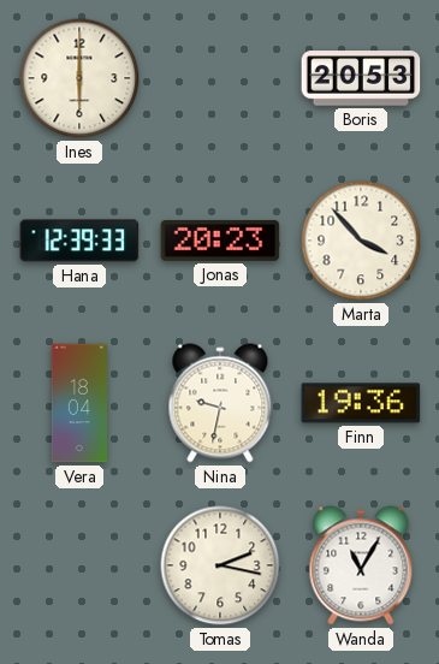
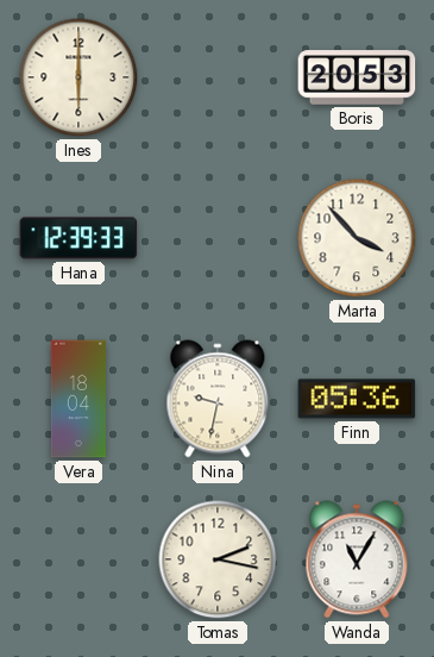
Jonas: 20:23 -> none
Finn: 19:36 -> 05:36
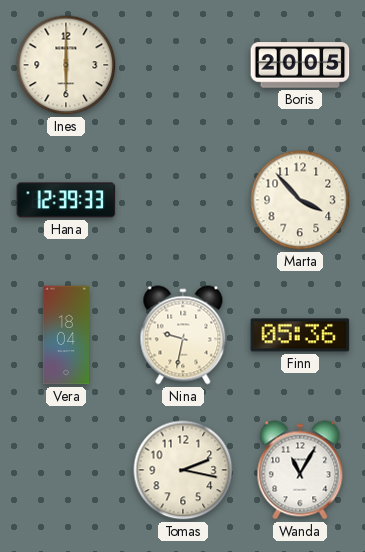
Boris: 20:53 -> 20:05
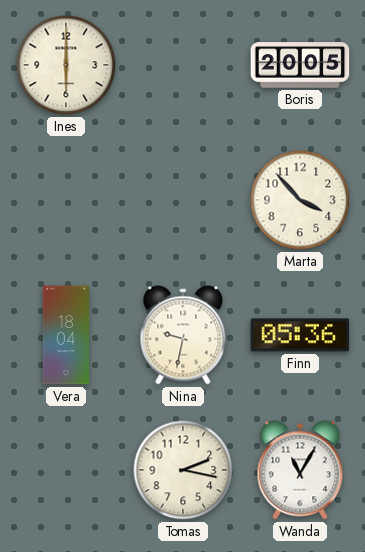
Hana: 12:39 -> none
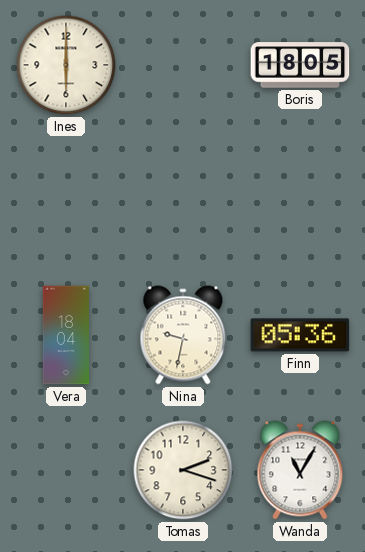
Boris: 20:05 -> 18:05
Marta: 3:53 -> none
Tomas: 2:17 -> 2:18
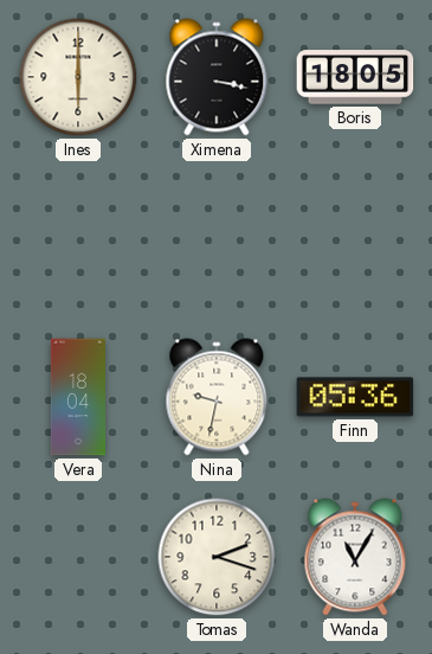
Ximena: none -> 3:17
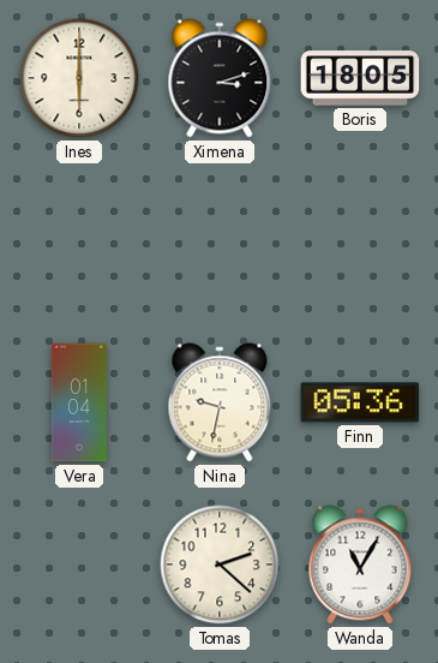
Ximena: 3:17 -> 3:12
Vera: 18:04 -> 01:04
Tomas: 2:18 -> 2:22
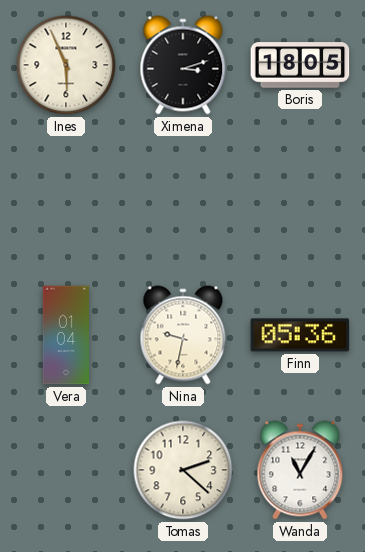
Ines: 6:00 -> 5:56
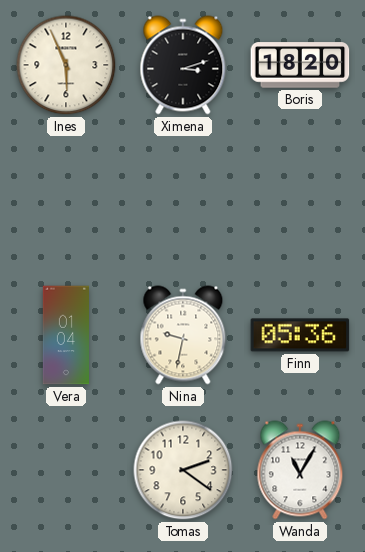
Boris: 18:05 -> 18:20
Tomas: 2:22 -> 2:21
